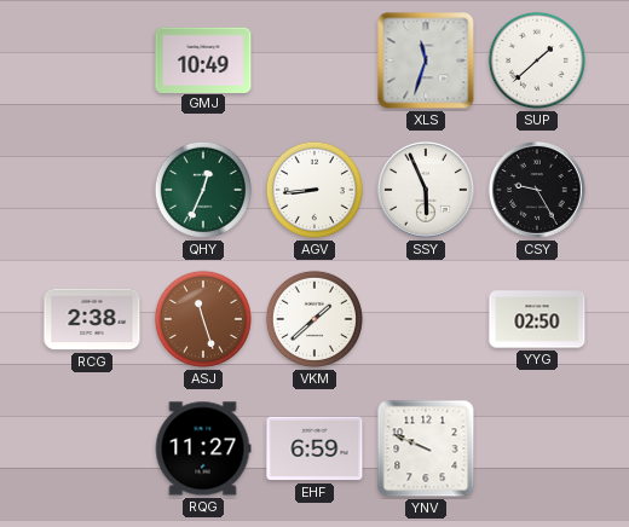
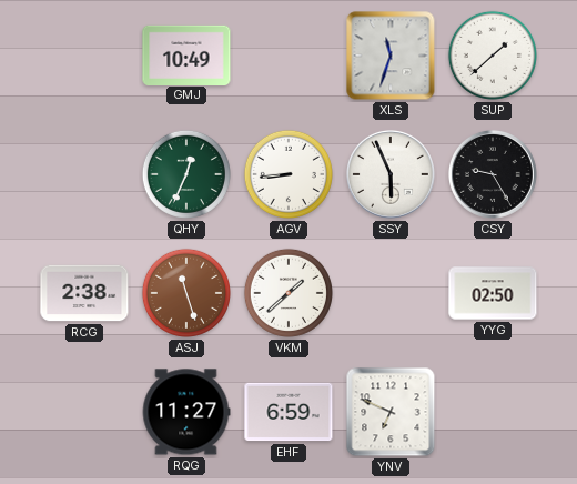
YNV: 9:49 -> 6:49
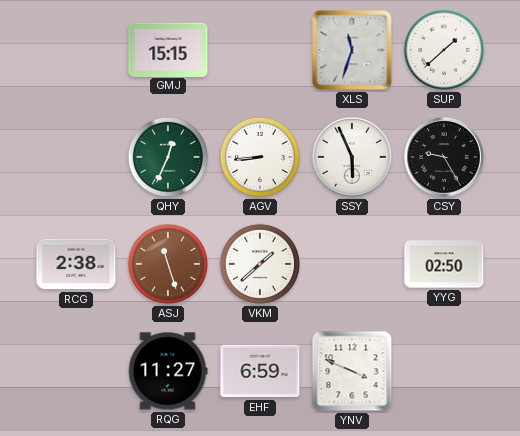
GMJ: 10:49 -> 15:15
YNV: 6:49 -> 3:49
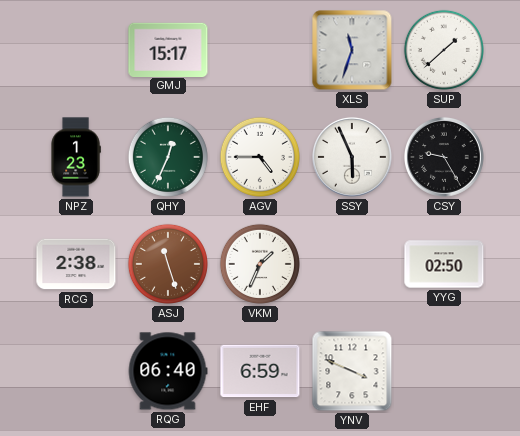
GMJ: 15:15 -> 15:17
NPZ: none -> 1:23
AGV: 8:44 -> 4:45
VKM: 1:38 -> 1:34
RQG: 11:27 -> 06:40
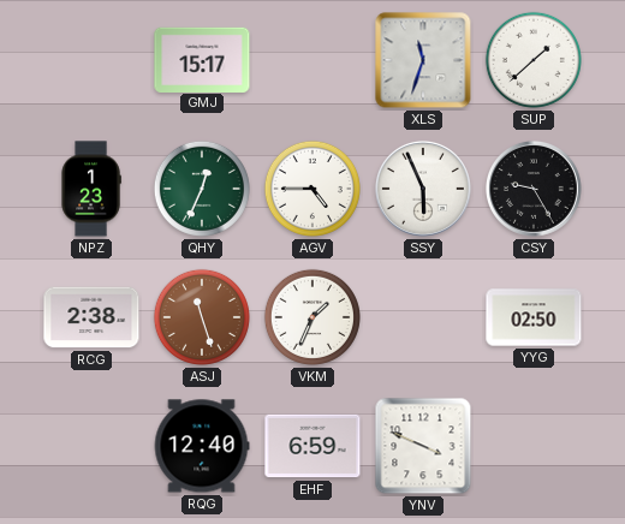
RQG: 06:40 -> 12:40
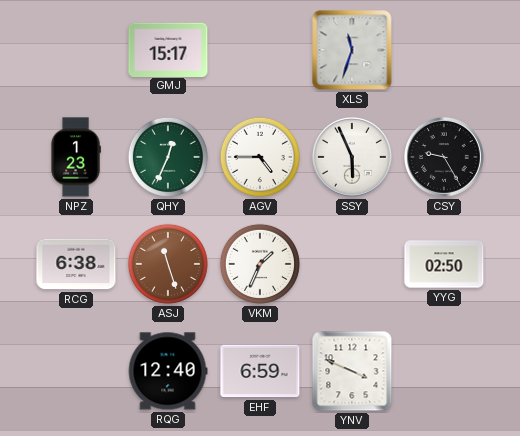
SUP: 1:38 -> none
RCG: 2:38 -> 6:38
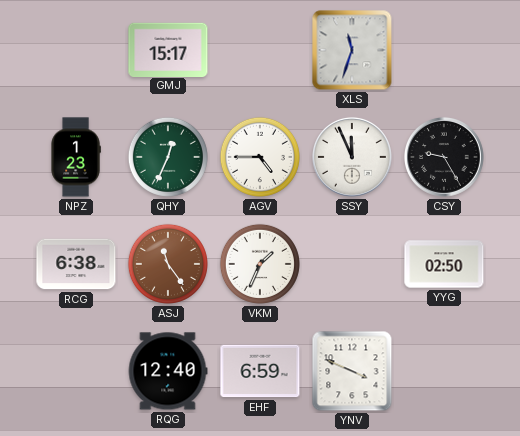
SSY: 5:56 -> 11:56
ASJ: 11:27 -> 11:24
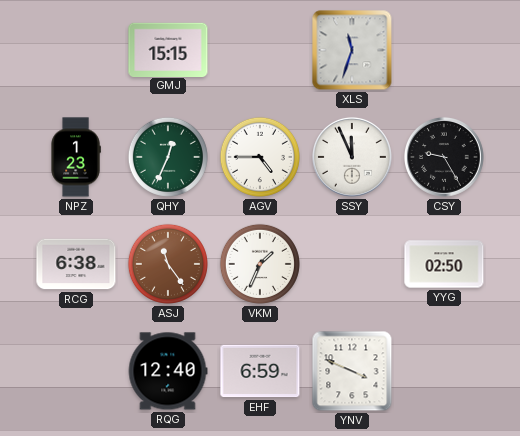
GMJ: 15:17 -> 15:15
